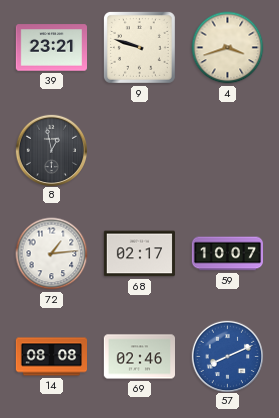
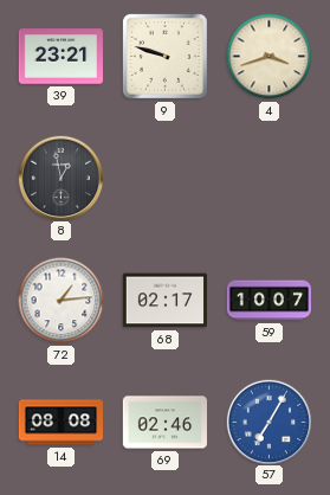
57: 8:11 -> 7:05
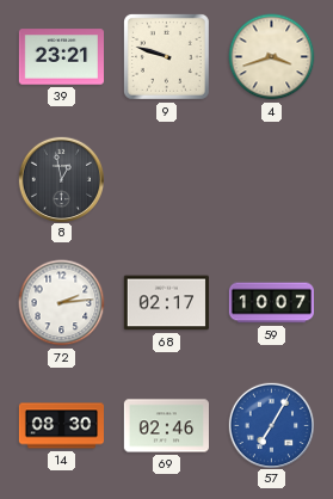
72: 1:14 -> 2:14
14: 08:08 -> 08:30
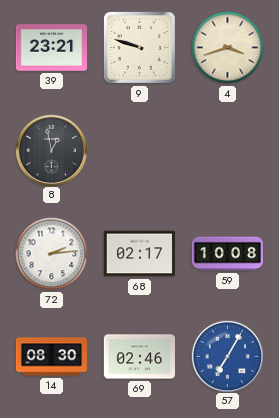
59: 10:07 -> 10:08
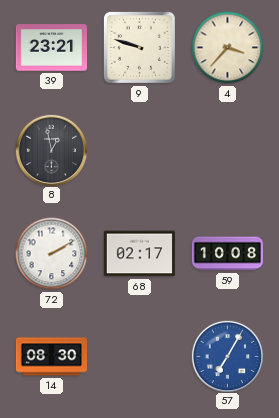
4: 3:42 -> 3:37
72: 2:14 -> 2:10
69: 02:46 -> none
